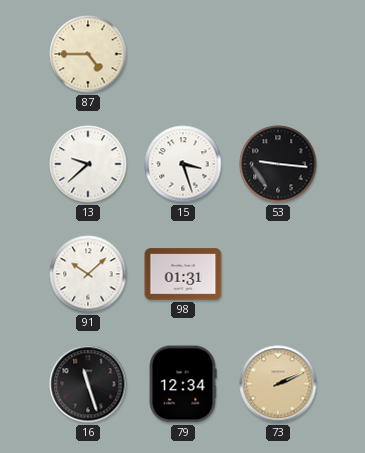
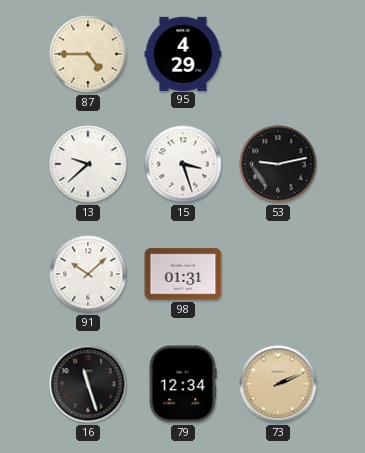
95: none -> 4:29
53: 9:16 -> 9:13
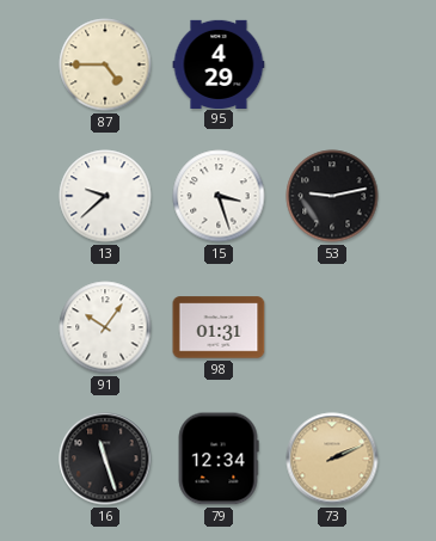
91: 10:08 -> 10:06
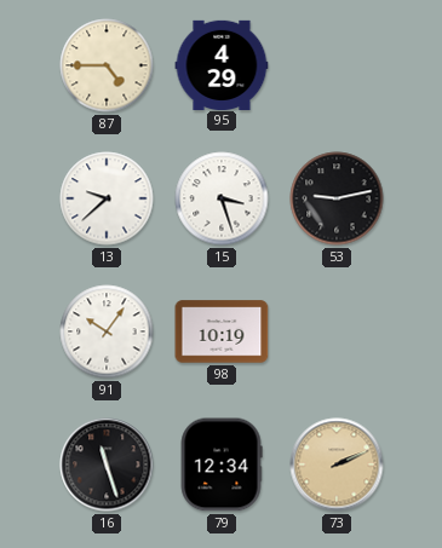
98: 01:31 -> 10:19
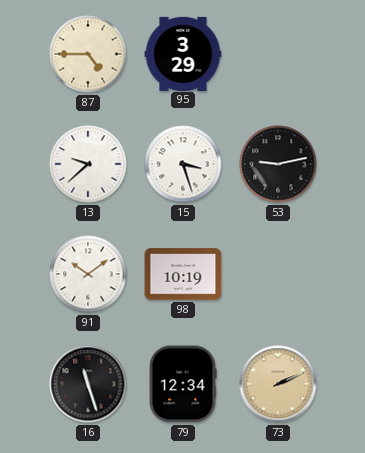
95: 4:29 -> 3:29
91: 10:06 -> 10:09
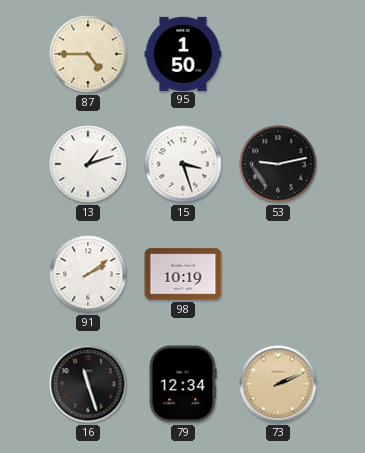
95: 3:29 -> 1:50
13: 9:38 -> 1:12
91: 10:09 -> 2:09
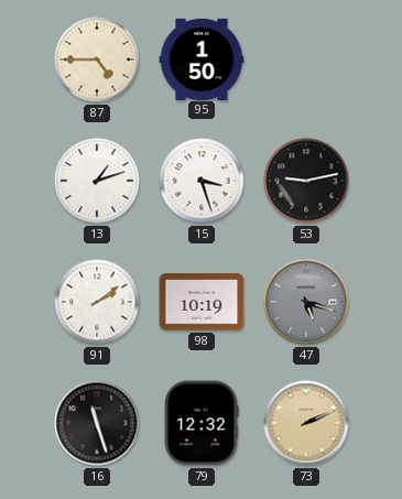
47: none -> 5:18
79: 12:34 -> 12:32
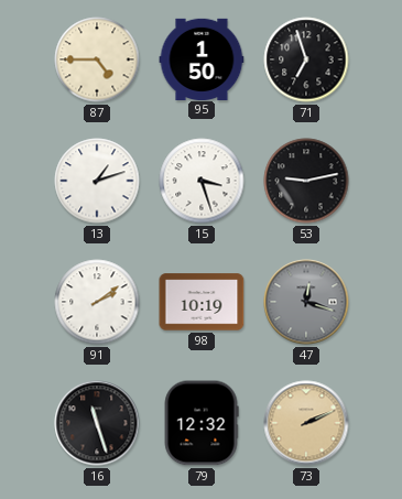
71: none -> 6:57
47: 5:18 -> 12:18
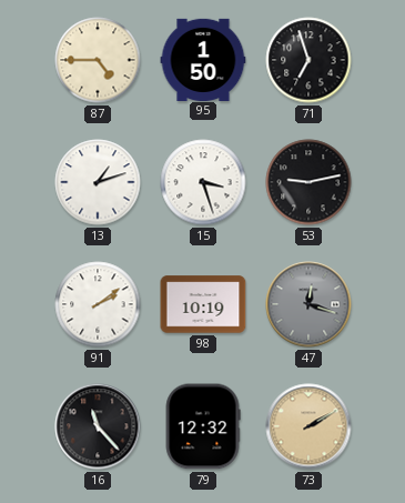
16: 11:27 -> 11:23
73: 2:11 -> 2:10
